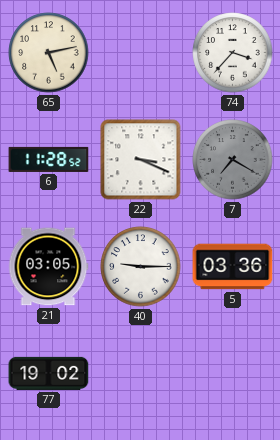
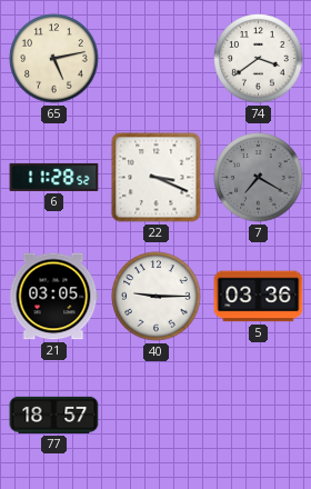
74: 3:37 -> 3:39
77: 19:02 -> 18:57
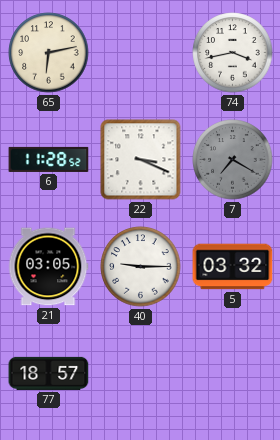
65: 5:13 -> 6:13
74: 3:39 -> 3:43
5: 03:36 -> 03:32
